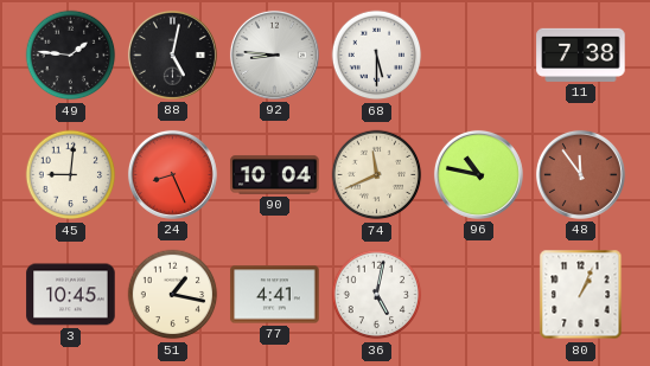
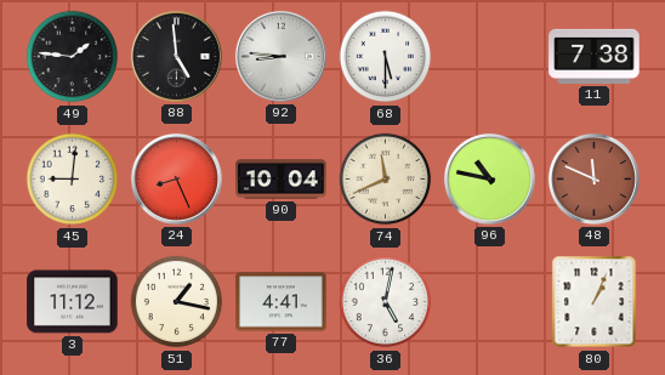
88: 5:02 -> 4:59
48: 11:54 -> 11:49
3: 10:45 -> 11:12
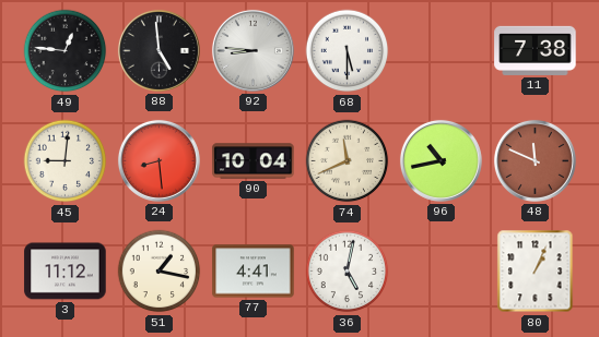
49: 1:46 -> 12:46
24: 8:26 -> 8:29
96: 10:47 -> 10:43
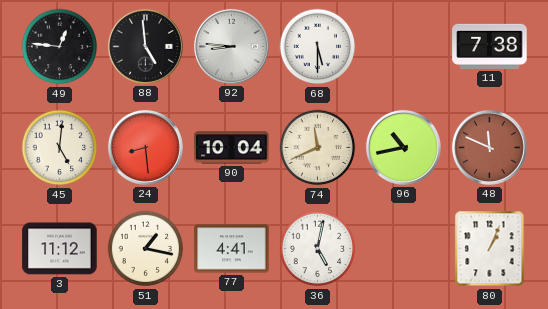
45: 9:01 -> 5:01
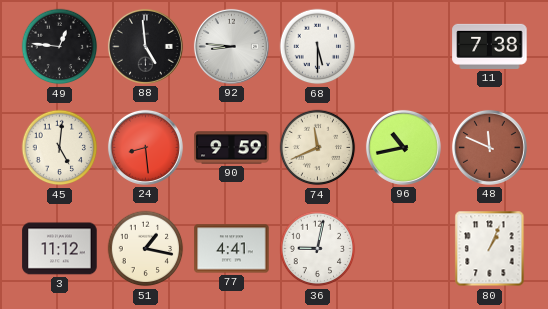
90: 10:04 -> 9:59
36: 5:02 -> 9:02
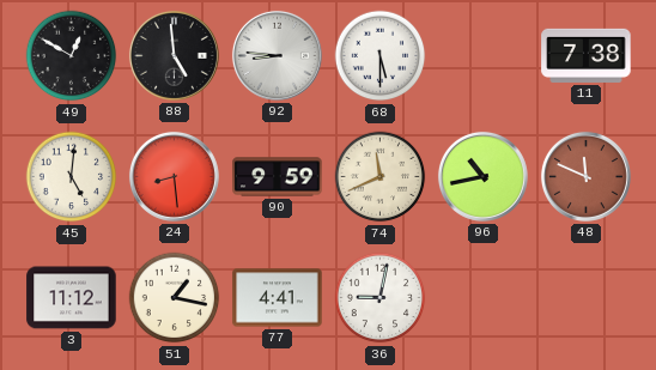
49: 12:46 -> 12:50
80: 1:04 -> none
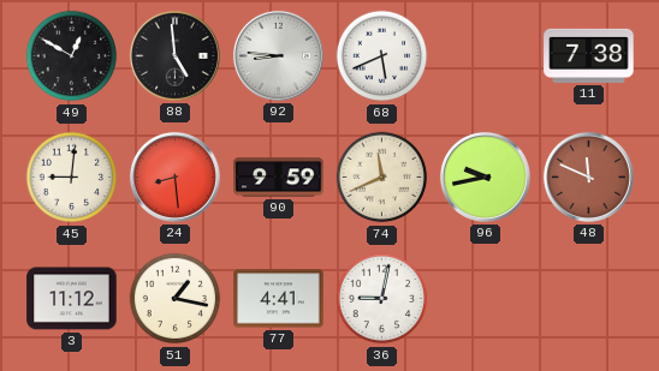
68: 5:30 -> 5:41
45: 5:01 -> 9:01
96: 10:43 -> 9:43
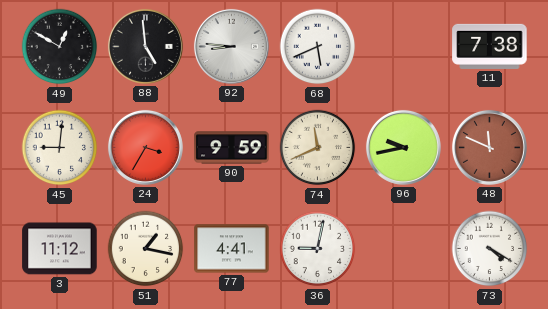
24: 8:29 -> 3:35
73: none -> 4:20
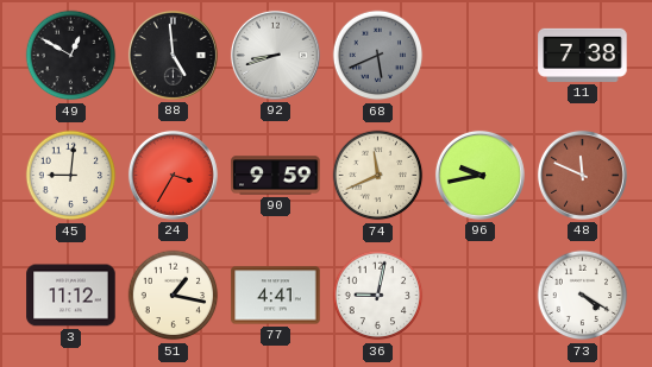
92: 8:46 -> 8:42
68 dial: white -> grey
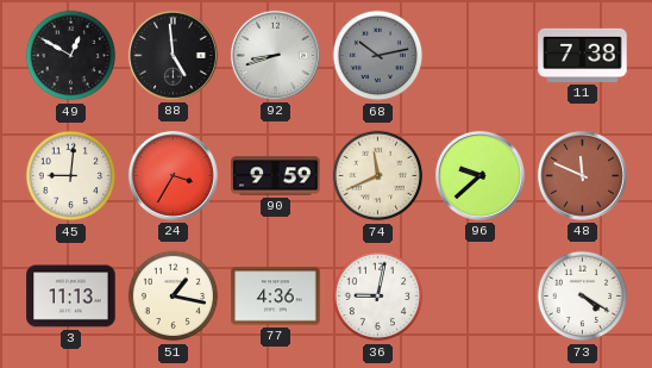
68: 5:41 -> 10:13
96: 9:43 -> 9:38
3: 11:12 -> 11:13
77: 4:41 -> 4:36
